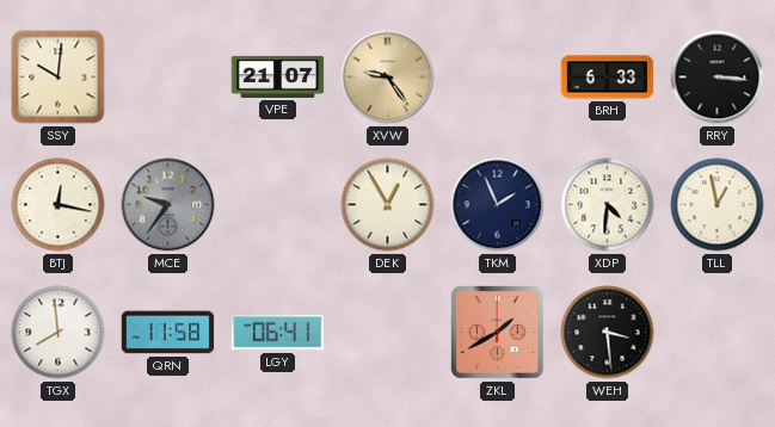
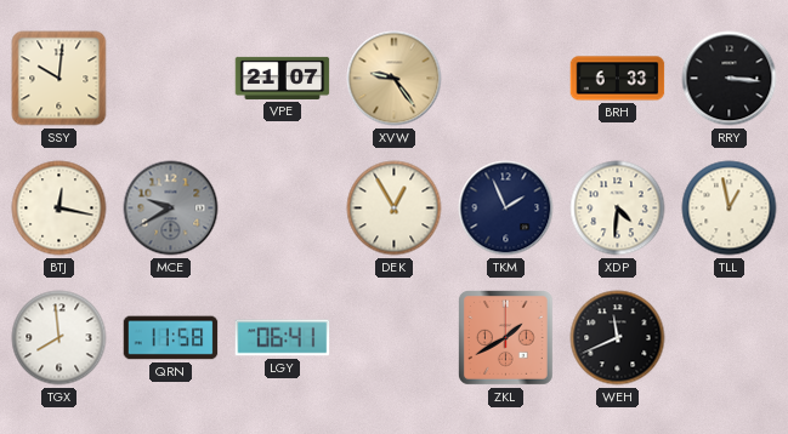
MCE: 9:36 -> 9:40
WEH: 3:29 -> 11:41
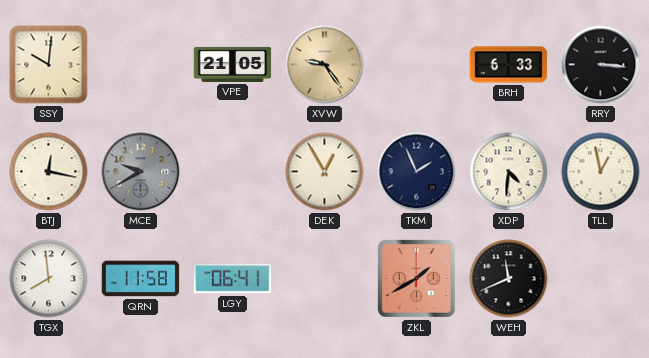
VPE: 21:07 -> 21:05
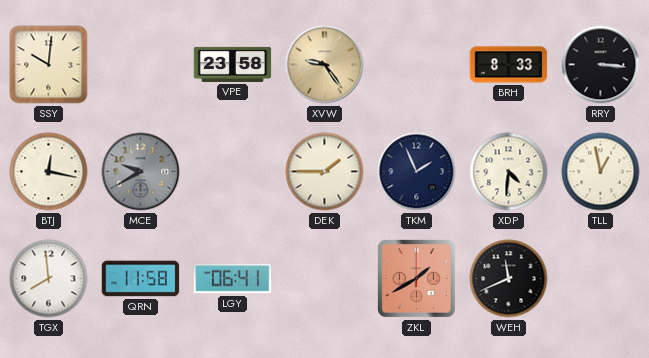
VPE: 21:05 -> 23:58
BRH: 6:33 -> 8:33
DEK: 12:55 -> 1:45
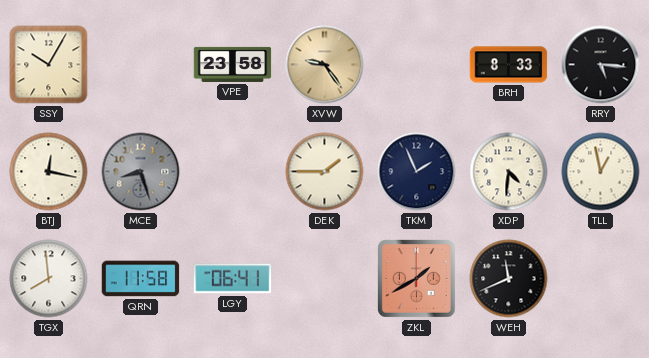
SSY: 10:01 -> 10:05
RRY: 3:16 -> 5:16
MCE: 9:40 -> 8:27
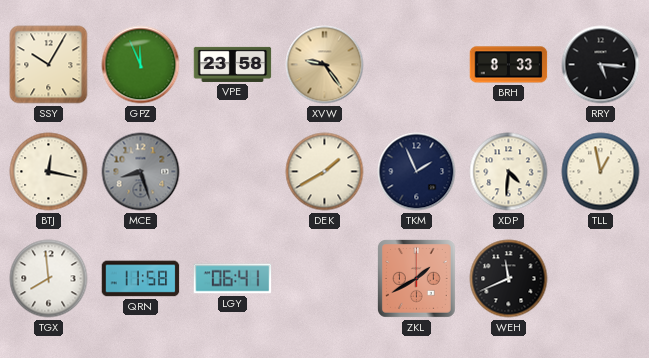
GPZ: none -> 11:56
DEK: 1:45 -> 1:40
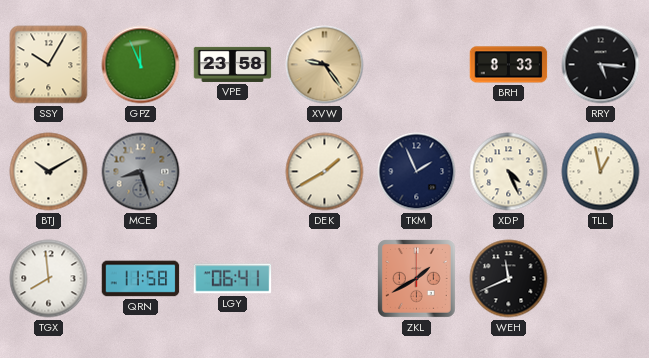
BTJ: 12:17 -> 10:10
XDP: 4:31 -> 4:26
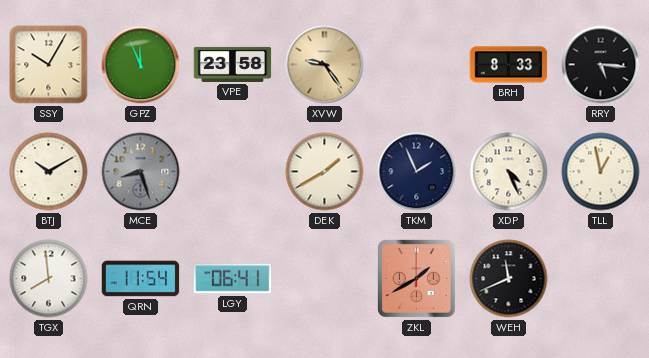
QRN: 11:58 -> 11:54
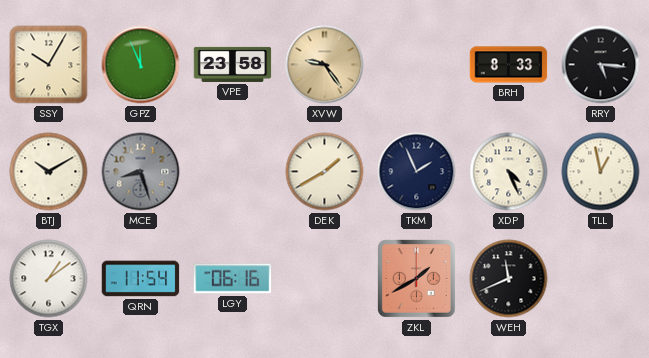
TGX: 7:59 -> 1:09
LGY: 06:41 -> 06:16
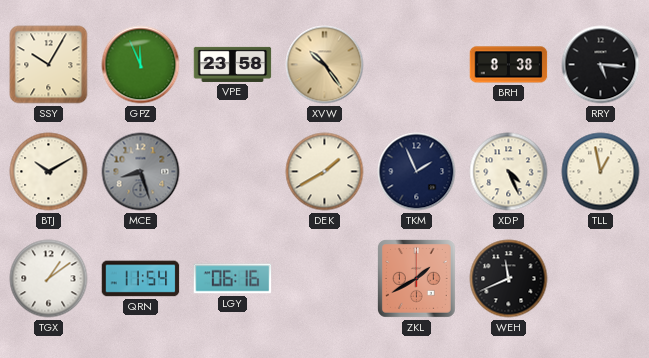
XVW: 9:24 -> 10:24
BRH: 8:33 -> 8:38
